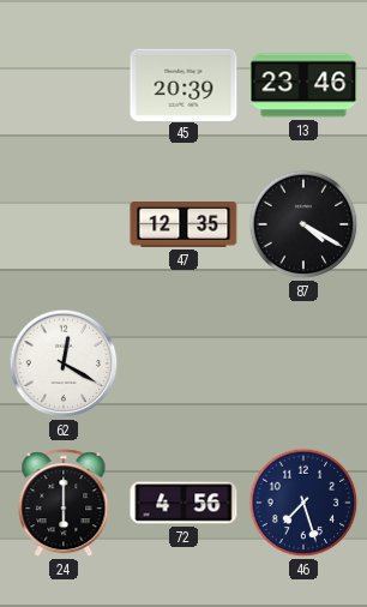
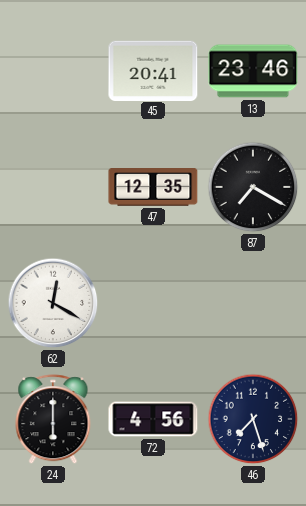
45: 20:39 -> 20:41
87: 4:20 -> 7:20
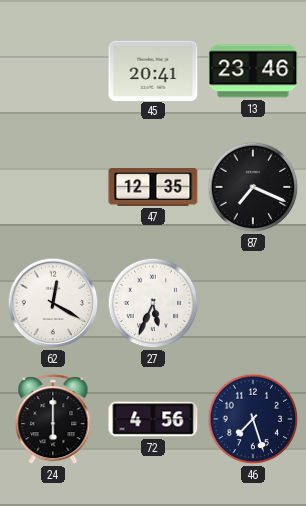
87: 7:20 -> 7:19
27: none -> 5:34
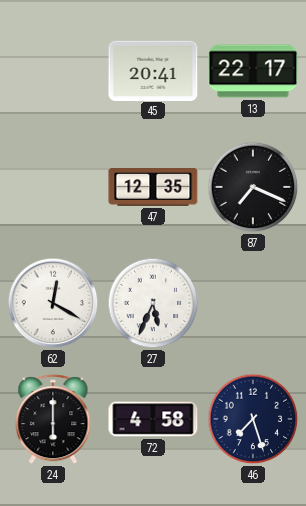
13: 23:46 -> 22:17
72: 4:56 -> 4:58
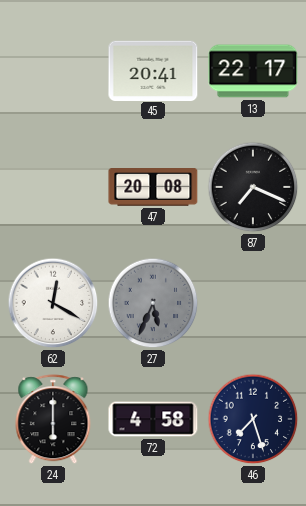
47: 12:35 -> 20:08
27 dial: white -> grey
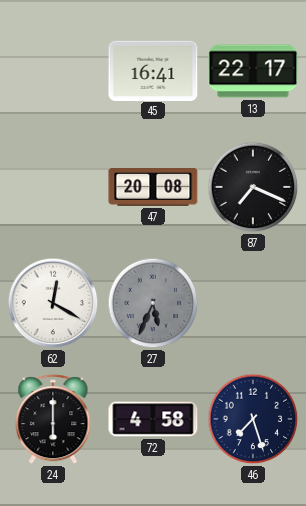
45: 20:41 -> 16:41
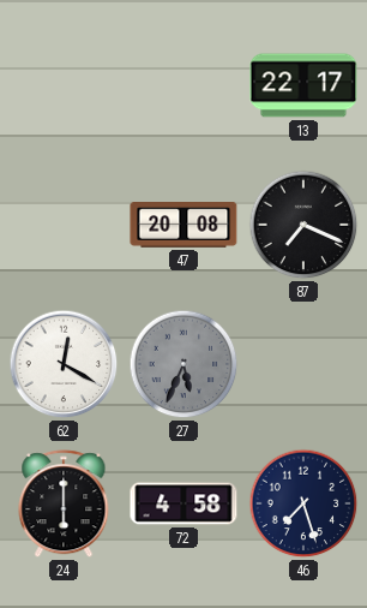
45: 16:41 -> none
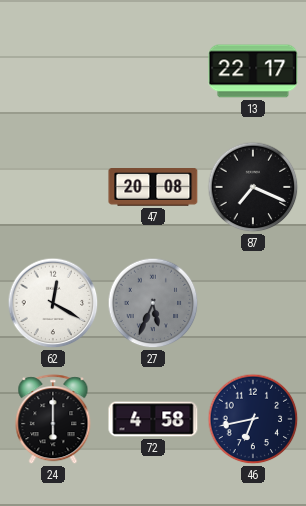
46: 7:27 -> 6:43
